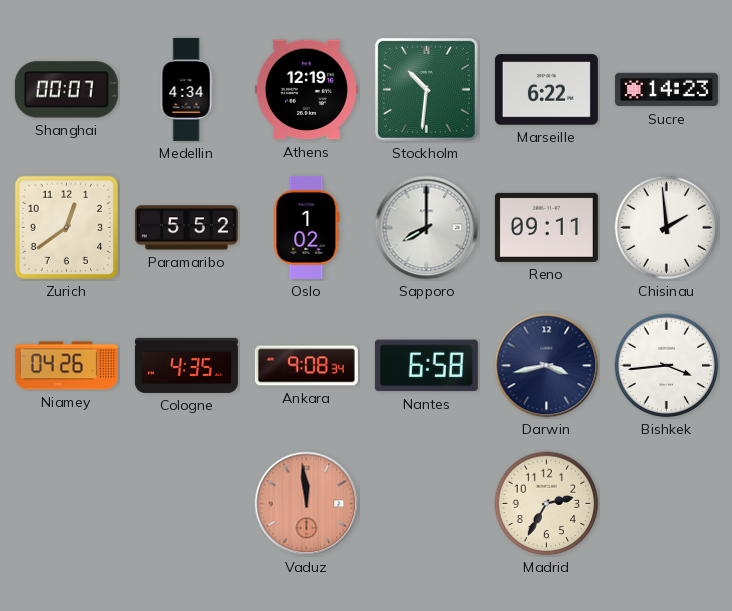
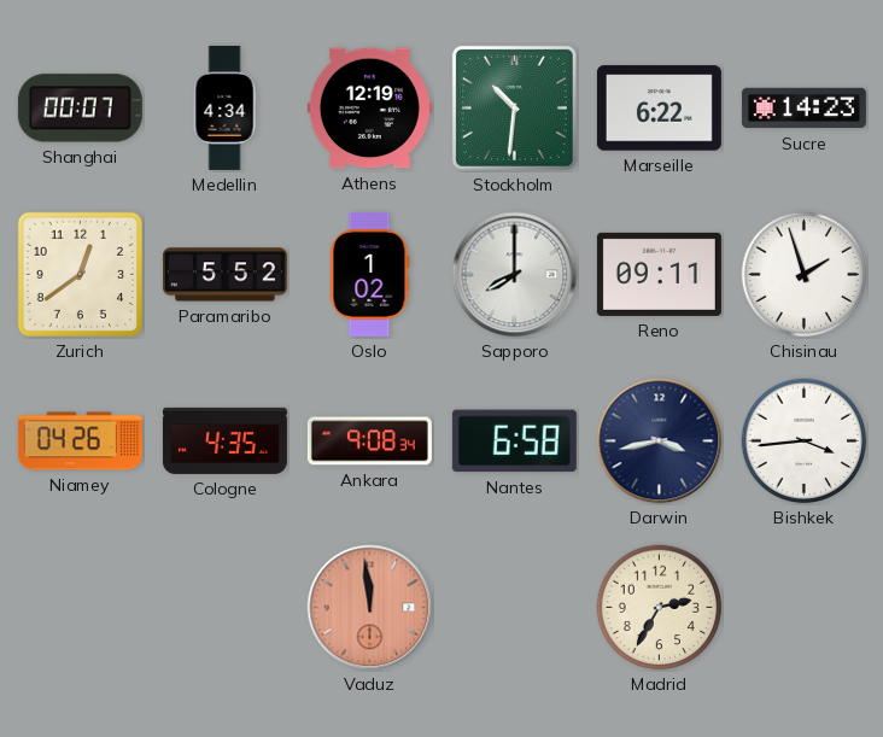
Chisinau: 1:59 -> 1:57
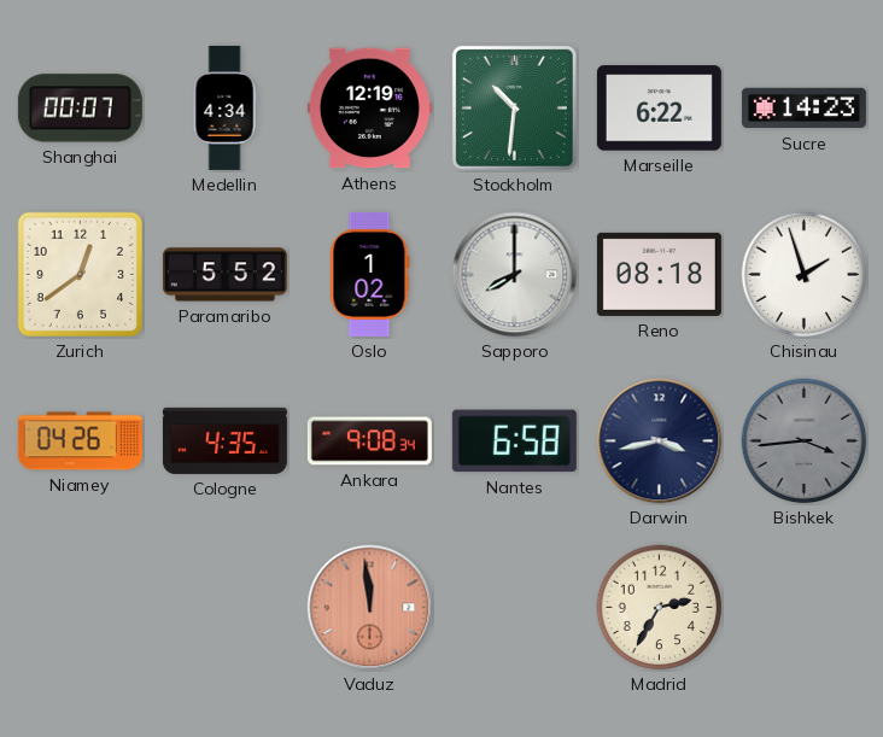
Reno: 09:11 -> 08:18
Bishkek dial: white -> grey
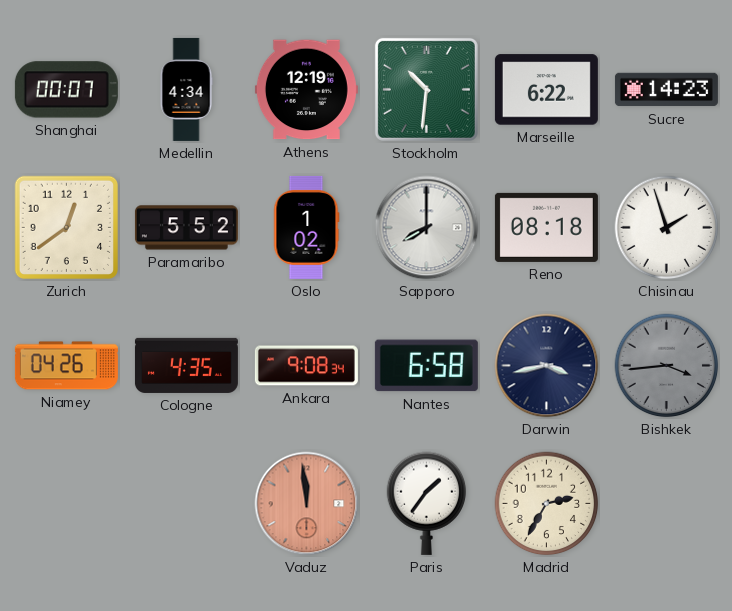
Paris: none -> 1:36
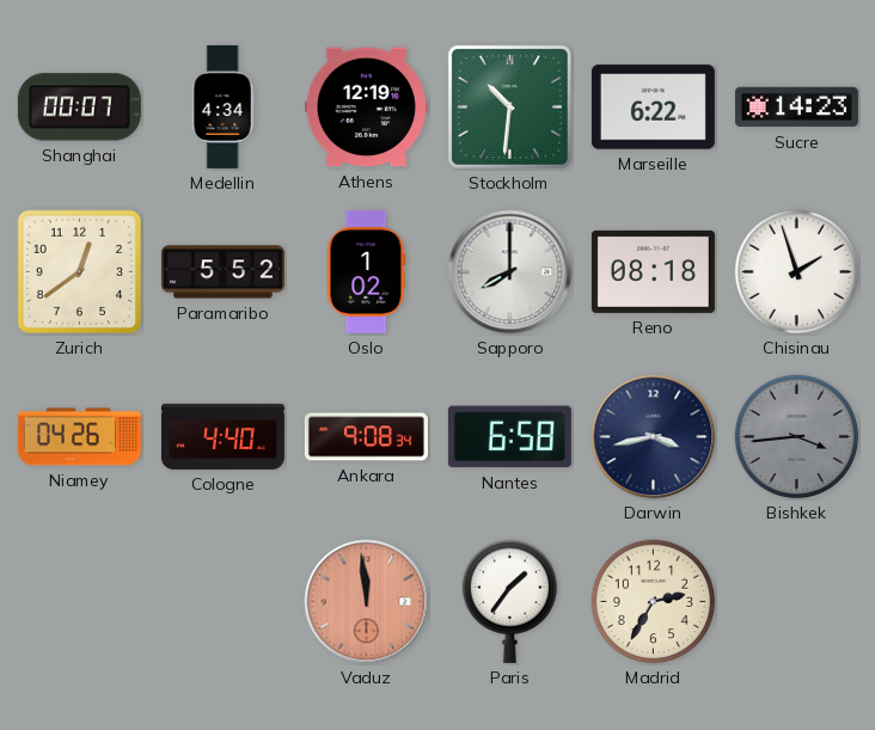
Cologne: 4:35 -> 4:40
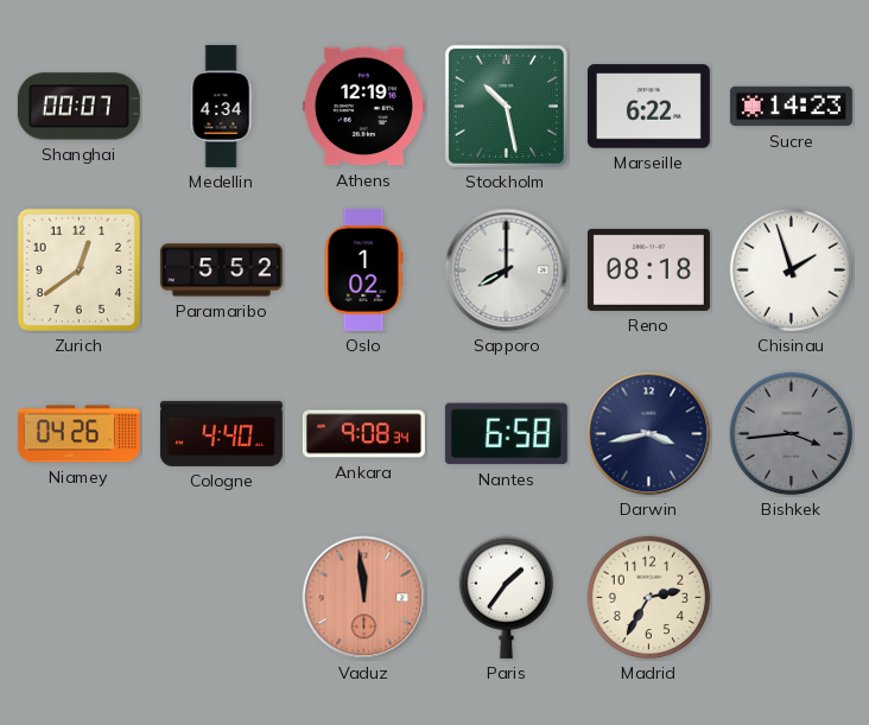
Stockholm: 10:31 -> 10:28
